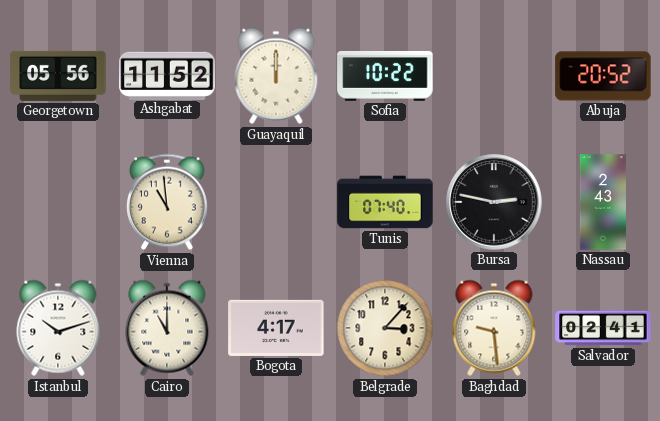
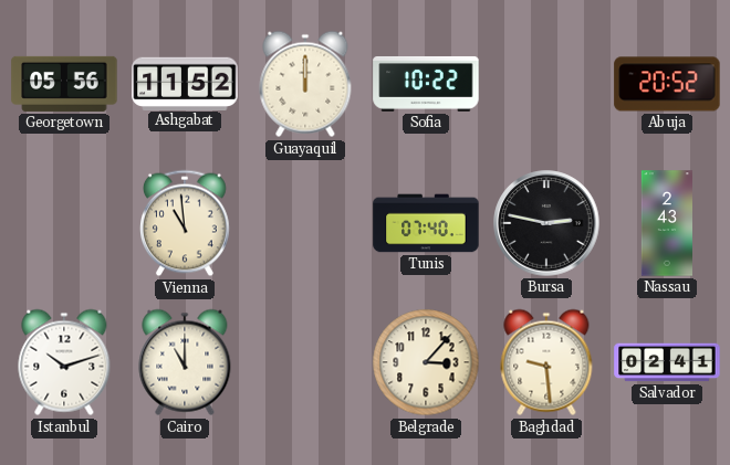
Bogota: 4:17 -> none
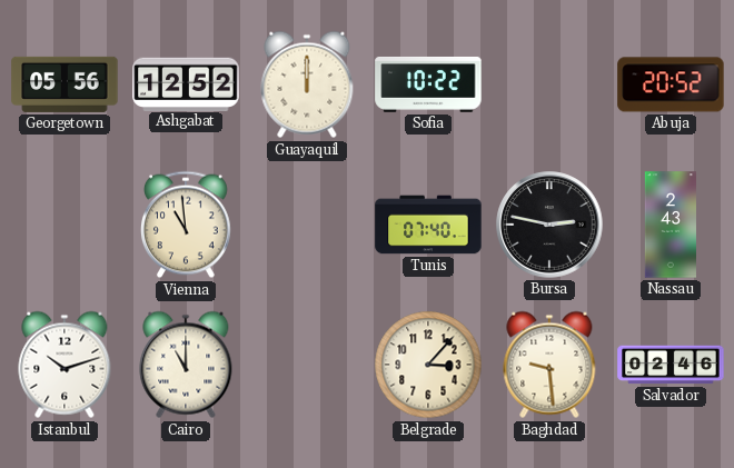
Ashgabat: 11:52 -> 12:52
Salvador: 02:41 -> 02:46
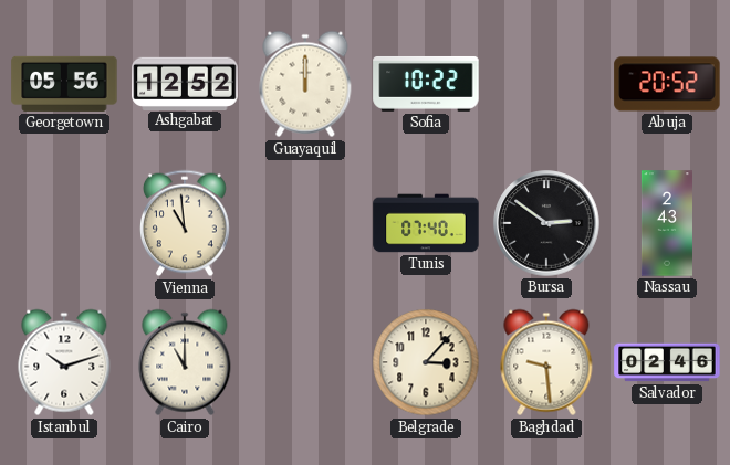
Bursa: 2:47 -> 2:51
